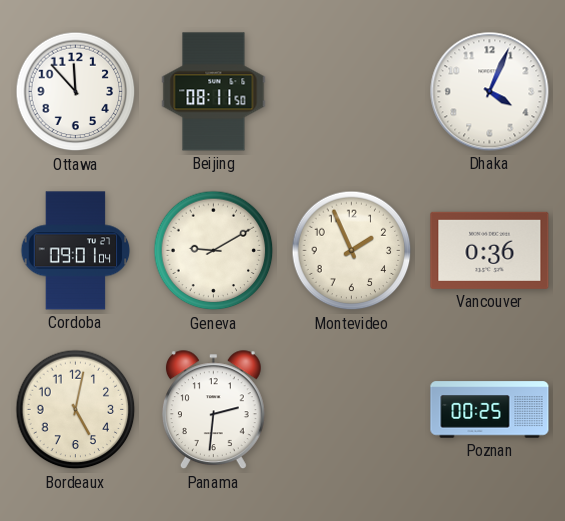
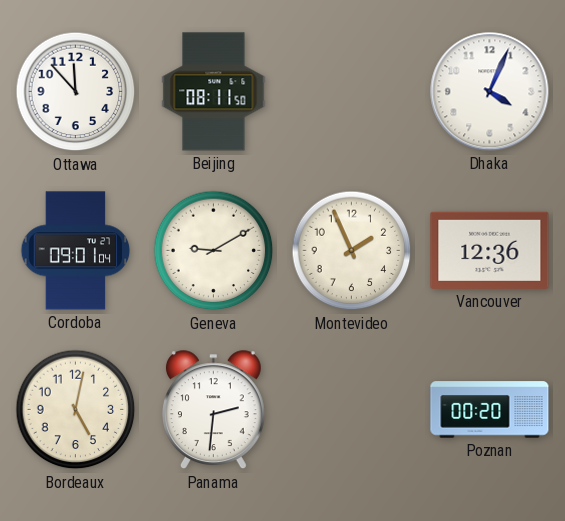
Vancouver: 0:36 -> 12:36
Poznan: 00:25 -> 00:20
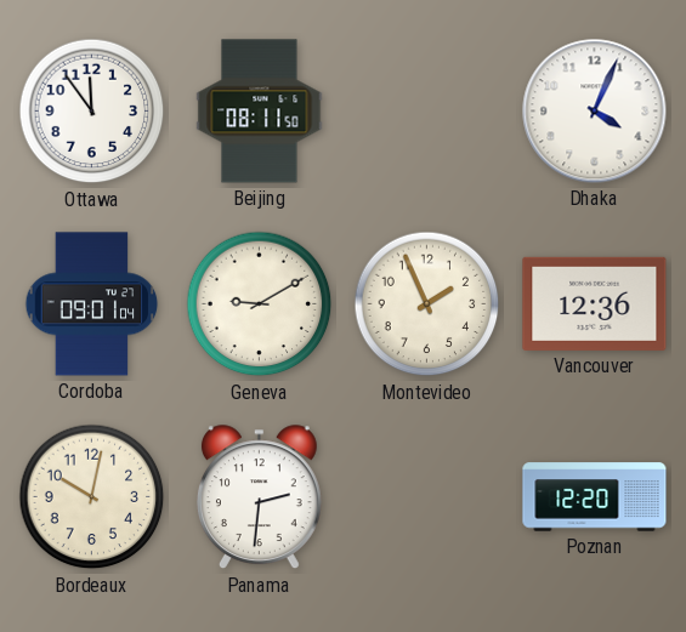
Ottawa: 11:53 -> 11:54
Bordeaux: 5:02 -> 10:02
Poznan: 00:20 -> 12:20
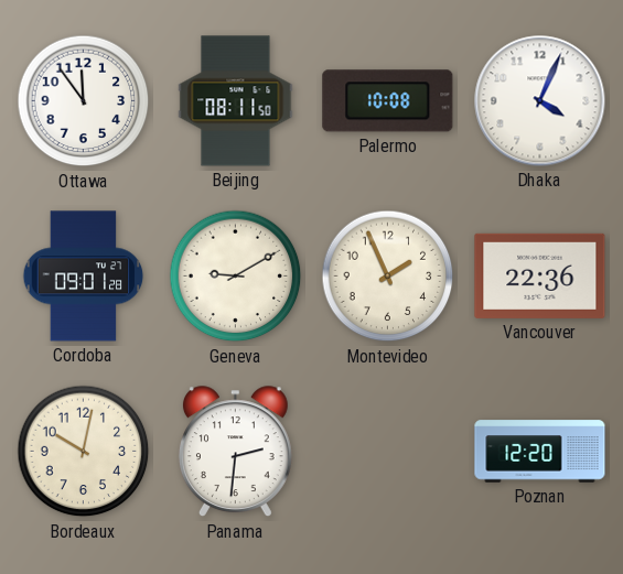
Palermo: none -> 10:08
Cordoba: 09:01:04 -> 09:01:28
Vancouver: 12:36 -> 22:36
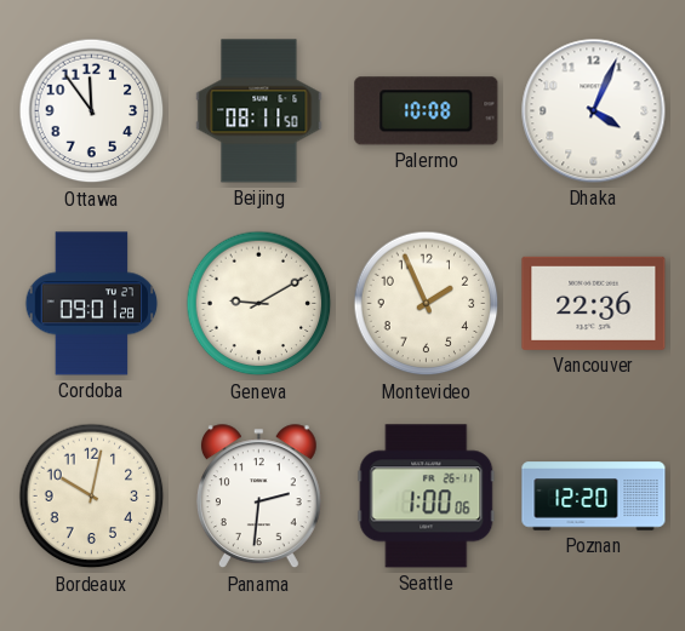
Seattle: none -> 1:00
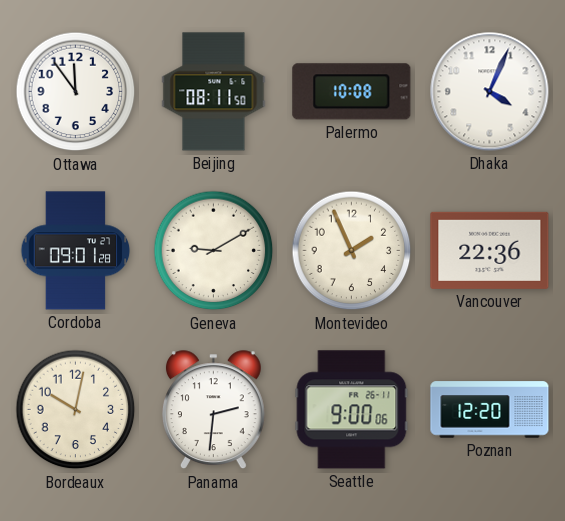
Seattle: 1:00 -> 9:00
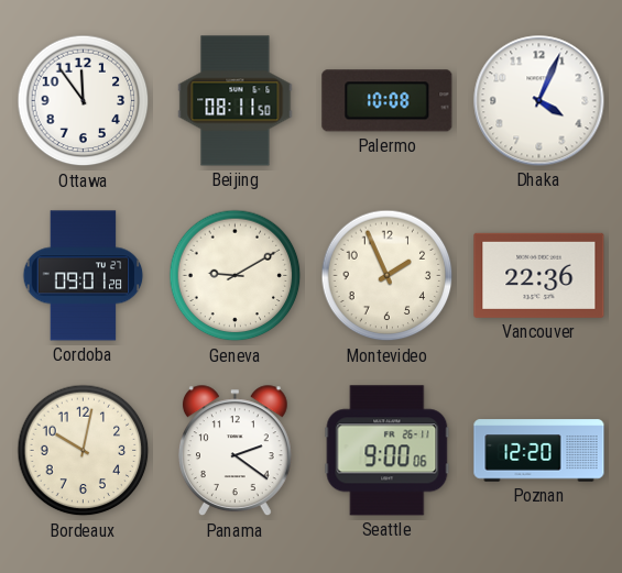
Panama: 2:31 -> 2:21
